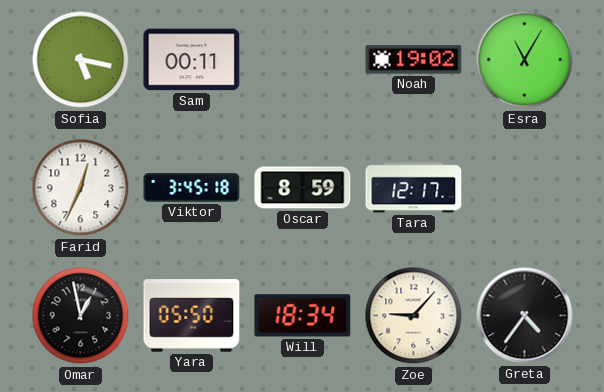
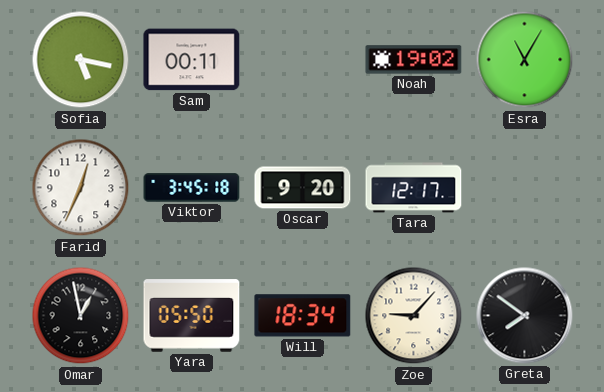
Oscar: 8:59 -> 9:20
Greta: 4:36 -> 7:51
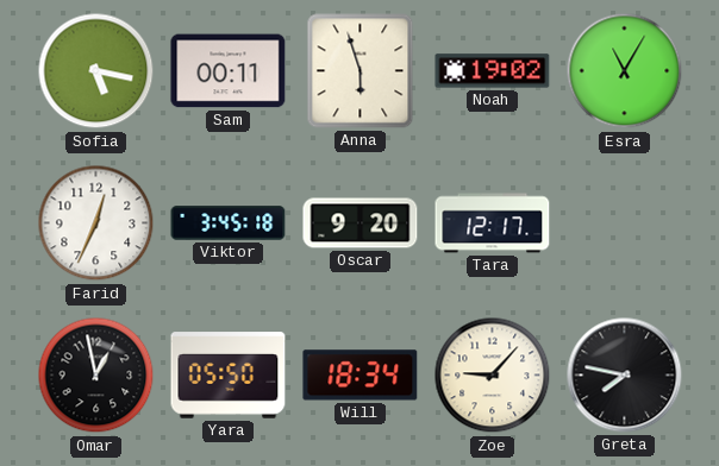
Anna: none -> 5:57
Greta: 7:51 -> 7:47
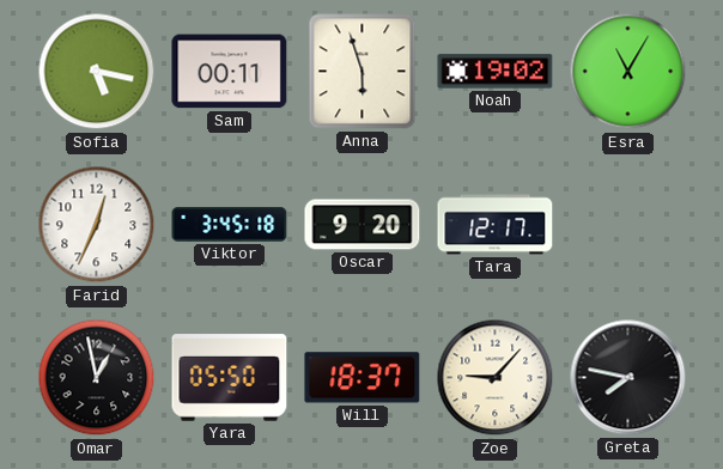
Will: 18:34 -> 18:37
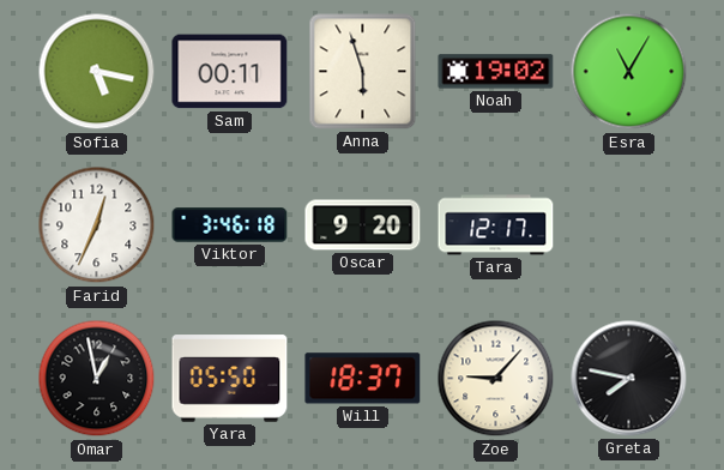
Viktor: 3:45 -> 3:46
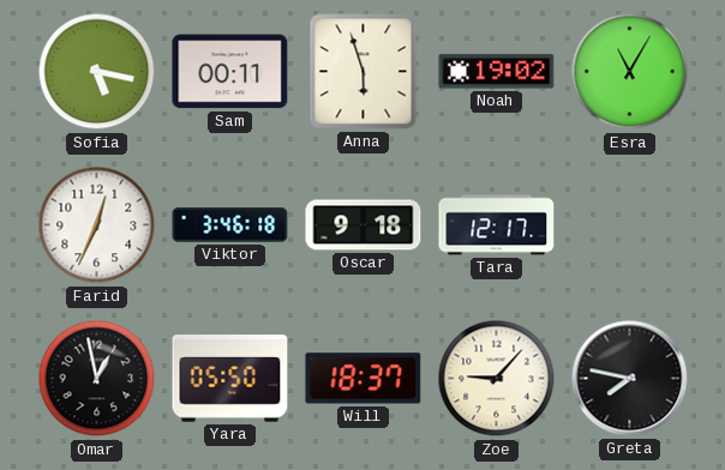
Oscar: 9:20 -> 9:18
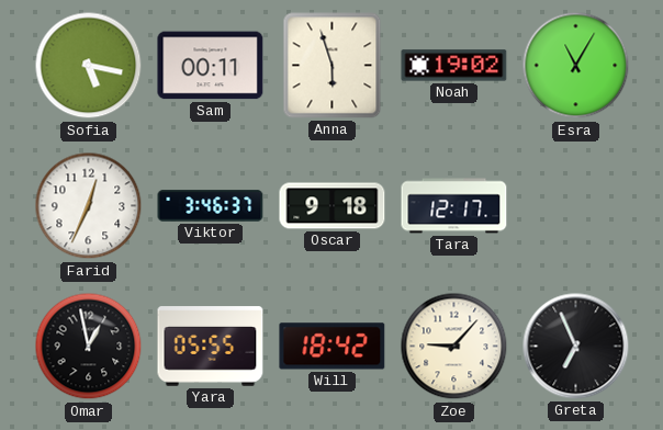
Viktor: 3:46:18 -> 3:46:37
Yara: 05:50 -> 05:55
Will: 18:37 -> 18:42
Greta: 7:47 -> 6:56
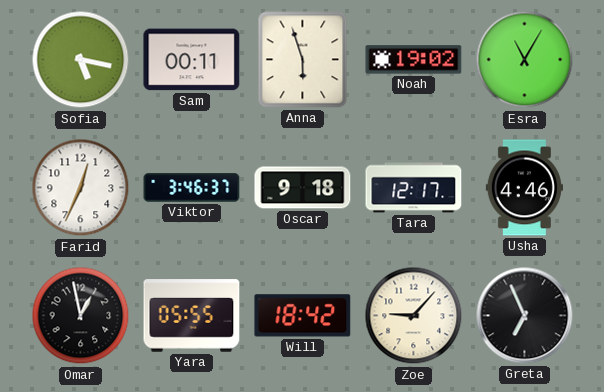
Usha: none -> 4:46
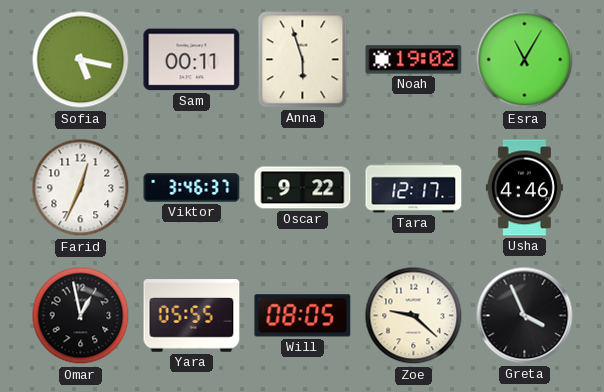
Oscar: 9:18 -> 9:22
Will: 18:42 -> 08:05
Zoe: 9:07 -> 9:22
Greta: 6:56 -> 3:56
